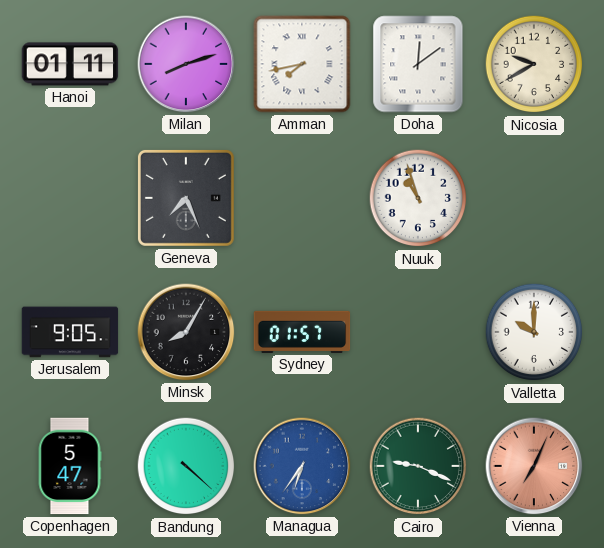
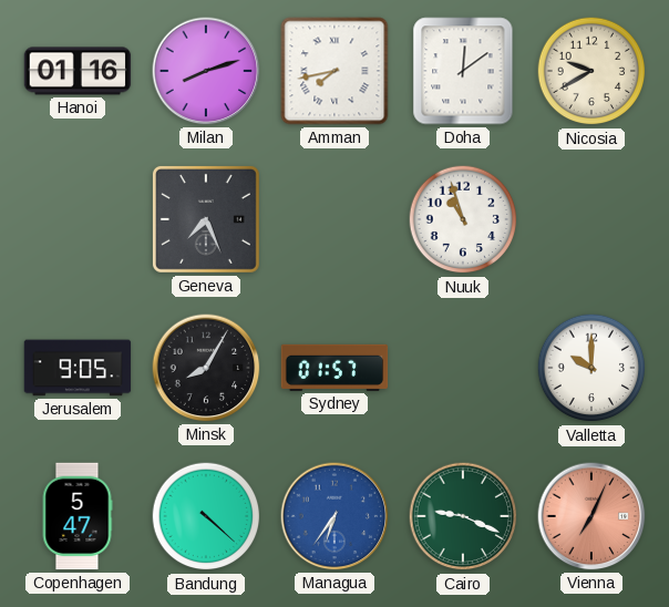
Hanoi: 01:11 -> 01:16
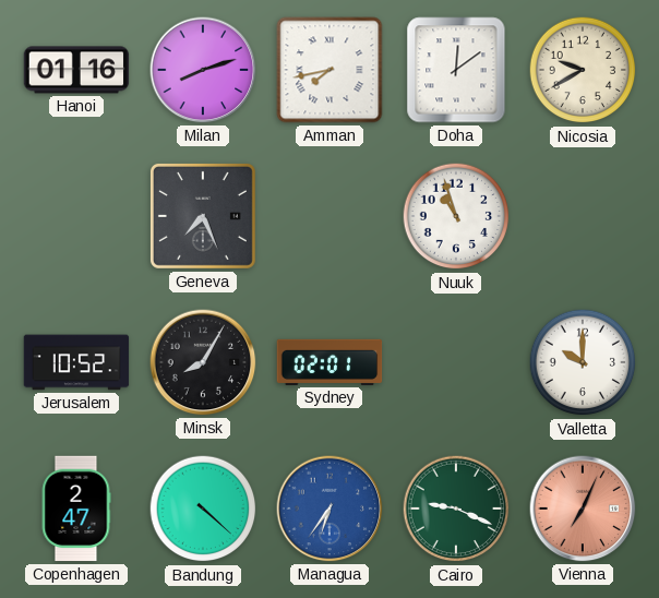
Jerusalem: 9:05 -> 10:52
Sydney: 01:57 -> 02:01
Copenhagen: 5:47 -> 2:47
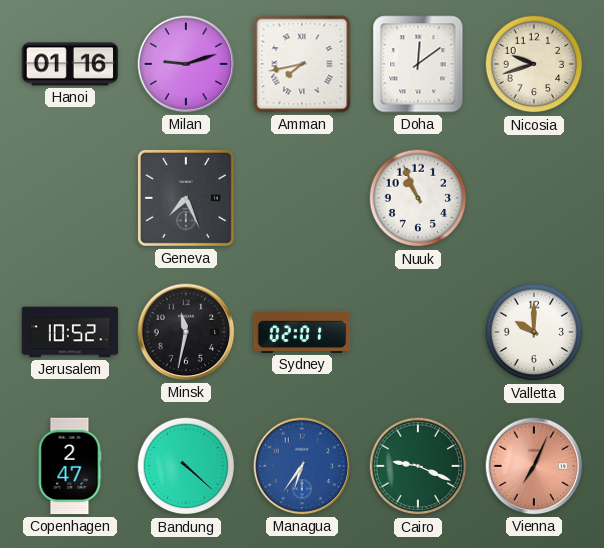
Milan: 8:12 -> 9:12
Nicosia: 9:40 -> 9:42
Nuuk: 10:57 -> 10:56
Minsk: 8:05 -> 11:32
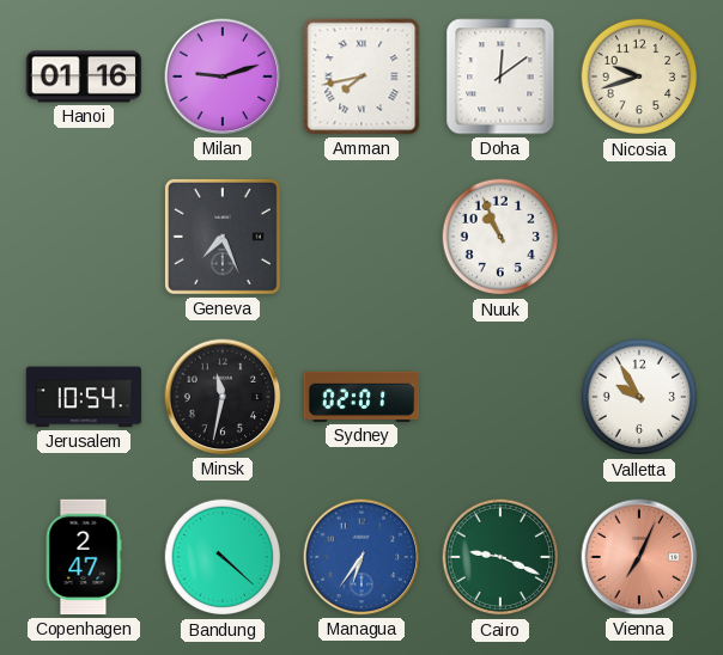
Jerusalem: 10:52 -> 10:54
Valletta: 10:00 -> 9:55
